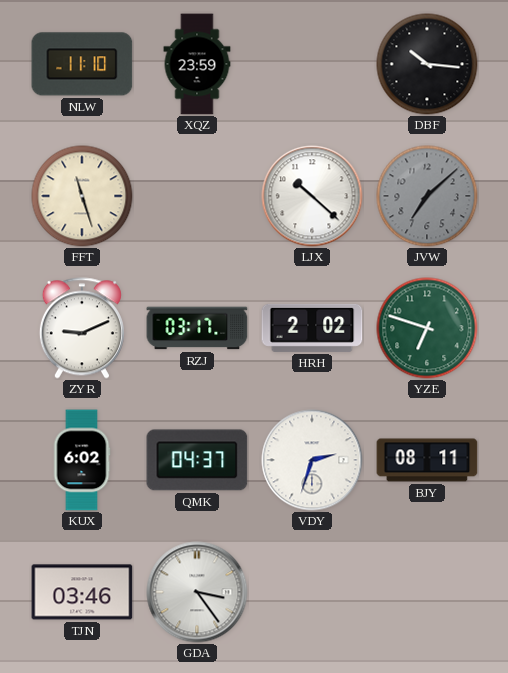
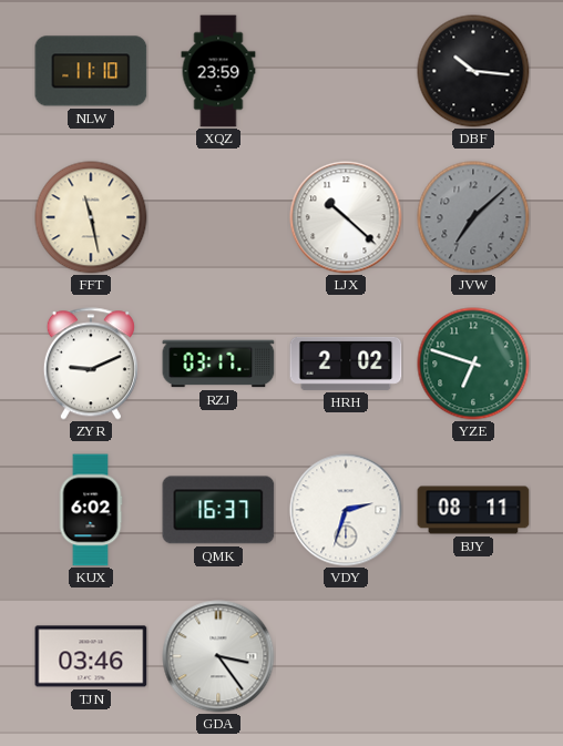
FFT: 11:27 -> 11:28
QMK: 04:37 -> 16:37
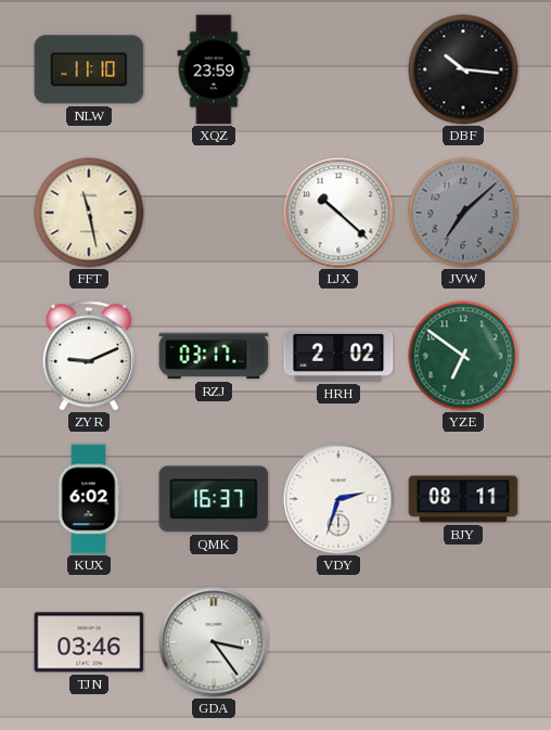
YZE: 6:48 -> 6:51
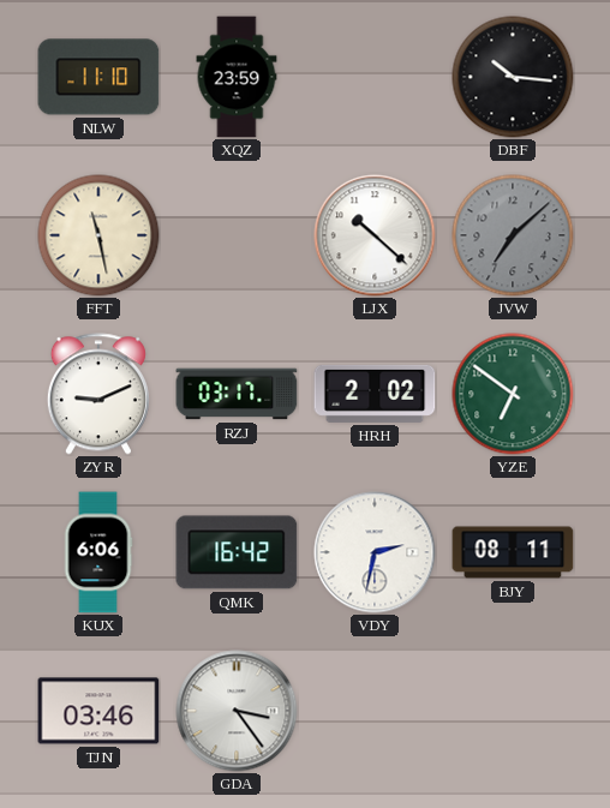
KUX: 6:02 -> 6:06
QMK: 16:37 -> 16:42
VDY: 2:33 -> 2:32
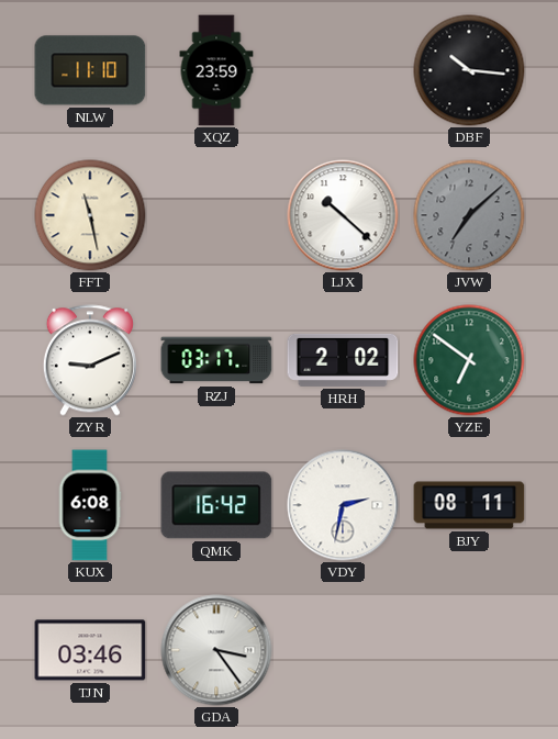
KUX: 6:06 -> 6:08
